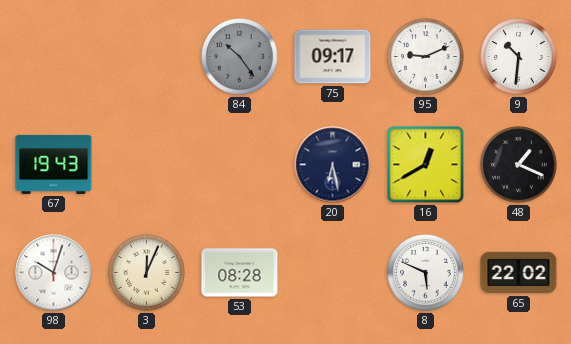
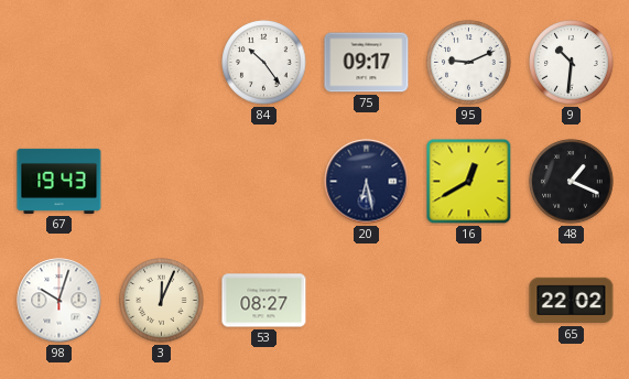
84 dial: grey -> white
53: 08:28 -> 08:27
8: 5:49 -> none
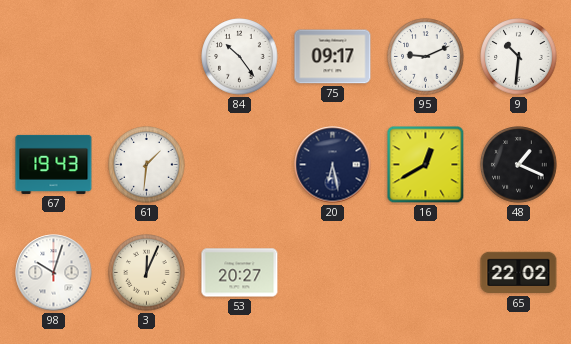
61: none -> 1:31
53: 08:27 -> 20:27
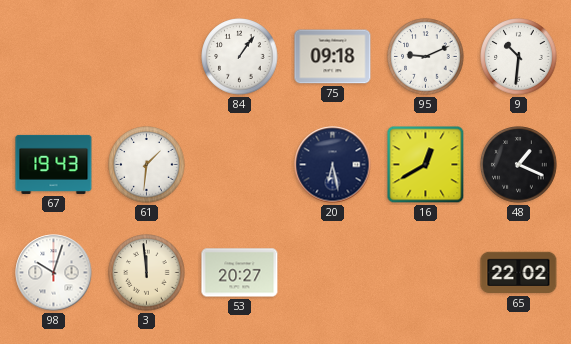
84: 10:24 -> 1:06
75: 09:17 -> 09:18
3: 12:04 -> 11:59
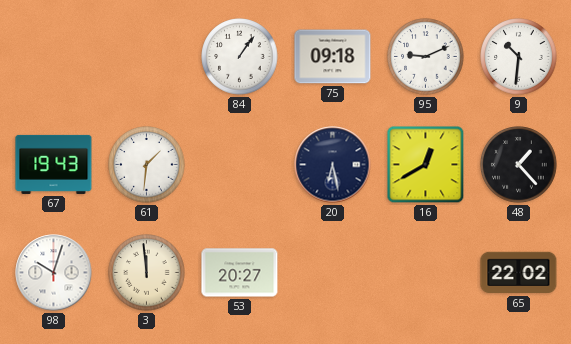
48: 1:19 -> 1:23
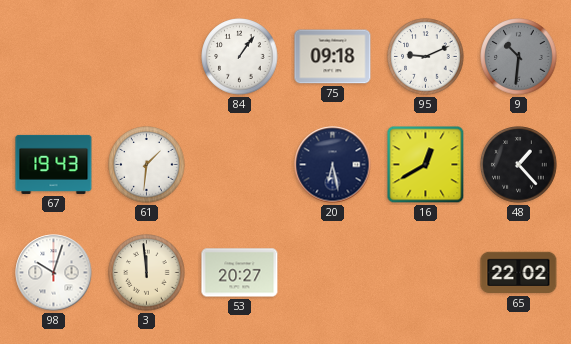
9 dial: white -> grey
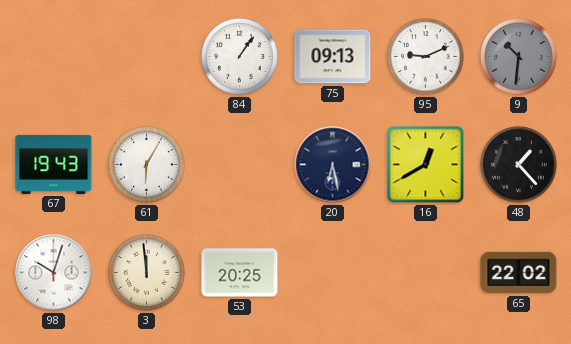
75: 09:18 -> 09:13
61: 1:31 -> 6:05
53: 20:27 -> 20:25
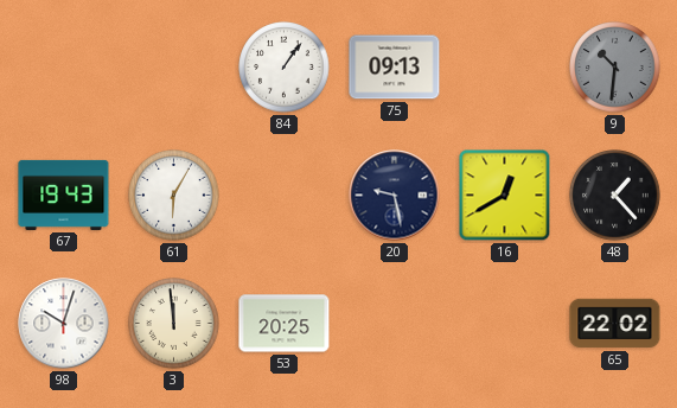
95: 9:11 -> none
20: 6:28 -> 9:28
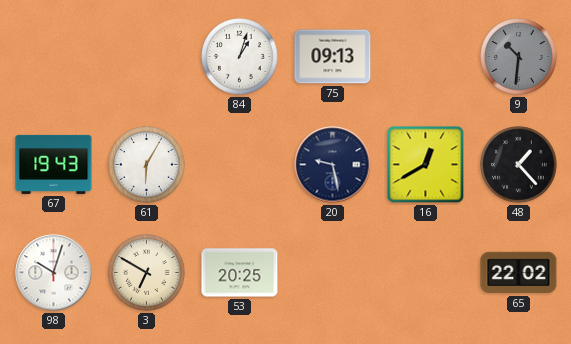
84: 1:06 -> 1:03
3: 11:59 -> 6:50
